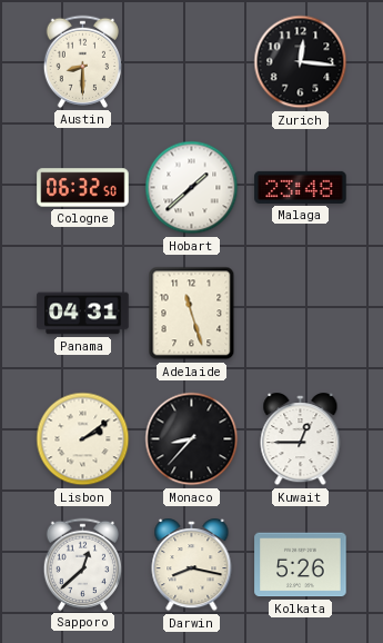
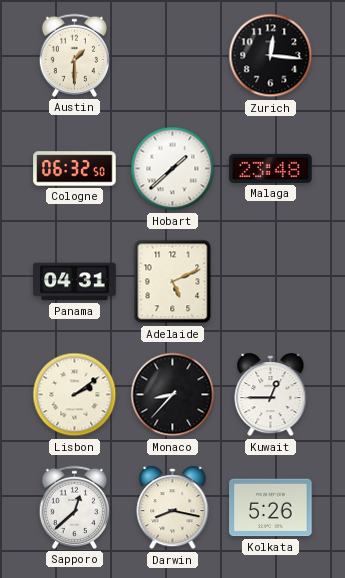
Austin: 8:30 -> 1:30
Adelaide: 11:27 -> 5:11
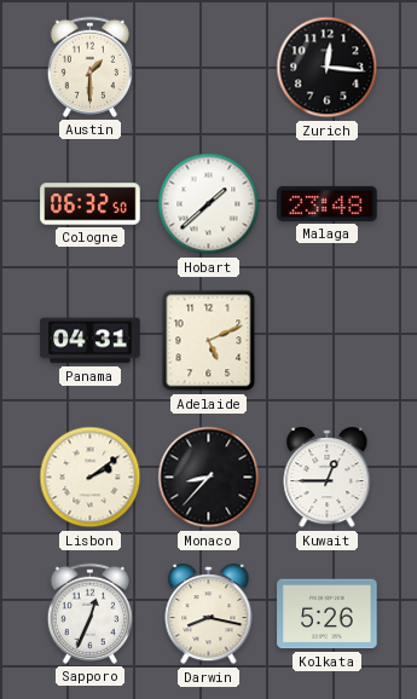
Sapporo: 12:38 -> 12:34
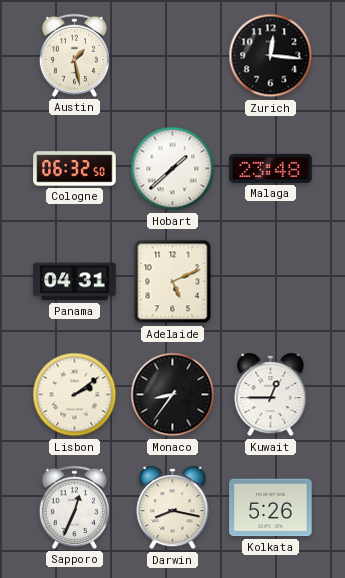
Austin: 1:30 -> 1:28
Monaco: 8:37 -> 8:36
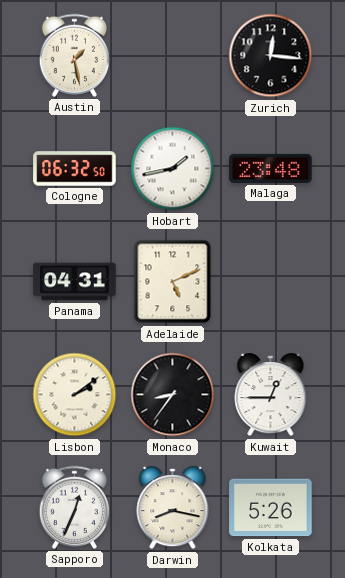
Hobart: 1:38 -> 1:43
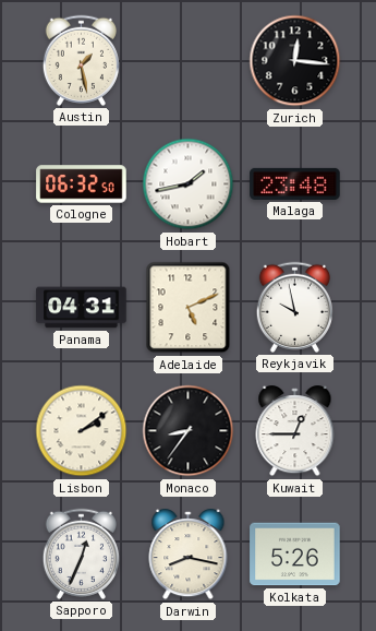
Reykjavik: none -> 9:58
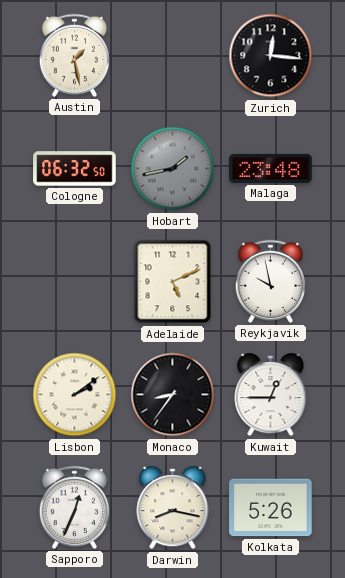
Hobart dial: white -> grey
Panama: 04:31 -> none
